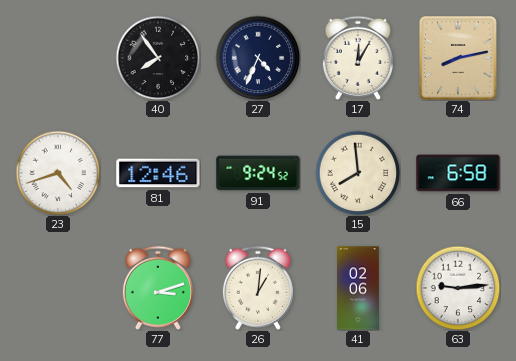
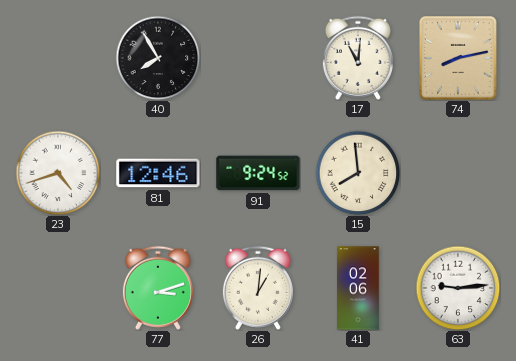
40: 7:54 -> 7:55
27: 4:34 -> none
17: 12:05 -> 11:01
66: 6:58 -> none
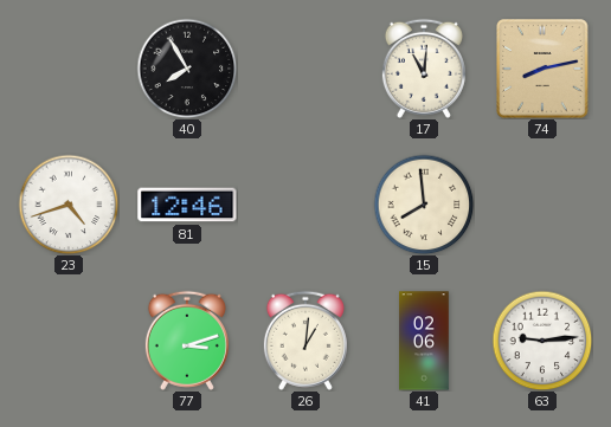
91: 9:24 -> none
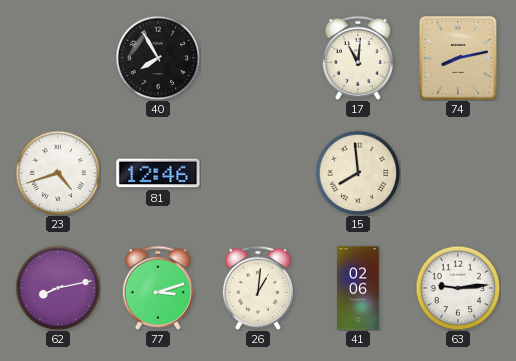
62: none -> 8:13
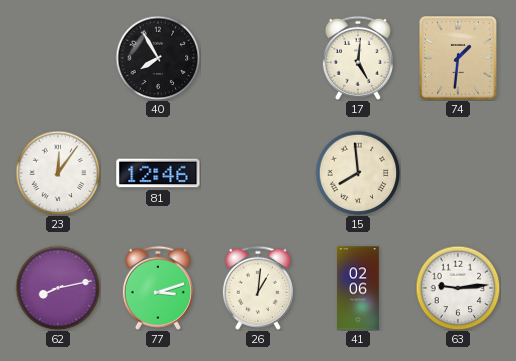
17: 11:01 -> 5:01
74: 8:13 -> 1:31
23: 4:42 -> 12:06
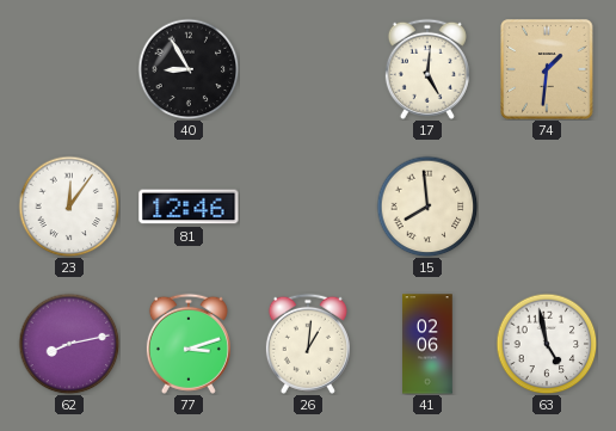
40: 7:55 -> 8:55
63: 9:14 -> 4:58
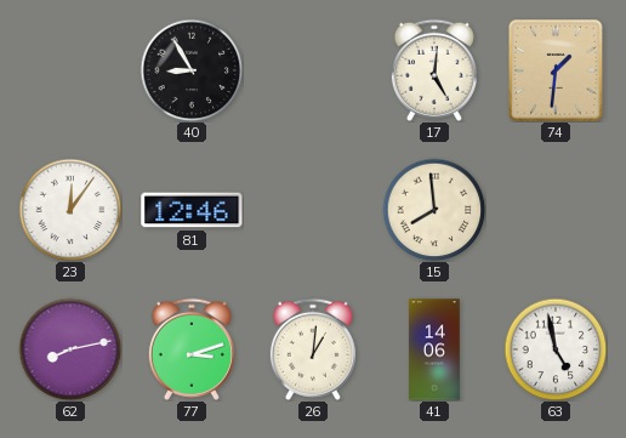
41: 02:06 -> 14:06
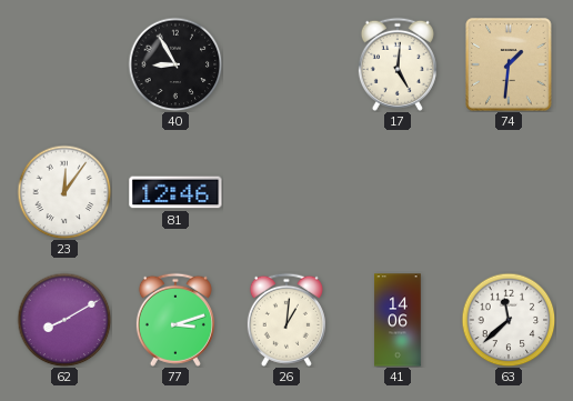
15: 7:59 -> none
62: 8:13 -> 8:10
63: 4:58 -> 11:38
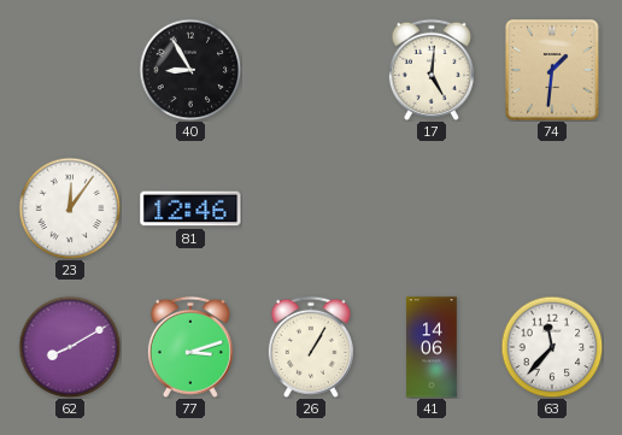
26: 1:01 -> 1:05
63: 11:38 -> 11:37
